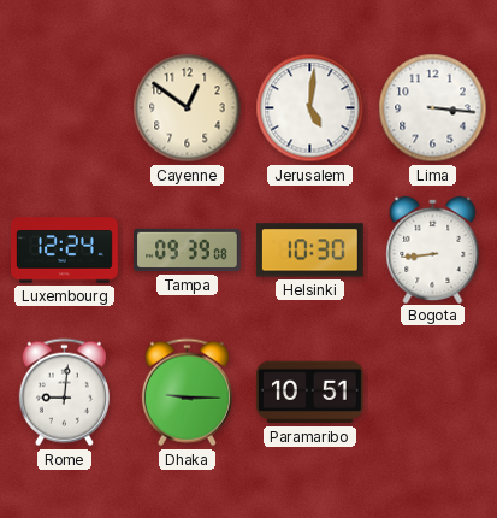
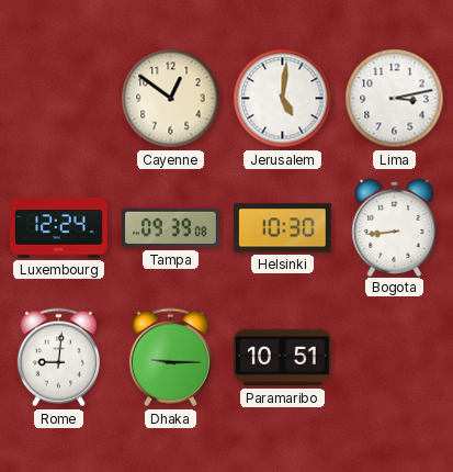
Lima: 3:16 -> 3:13
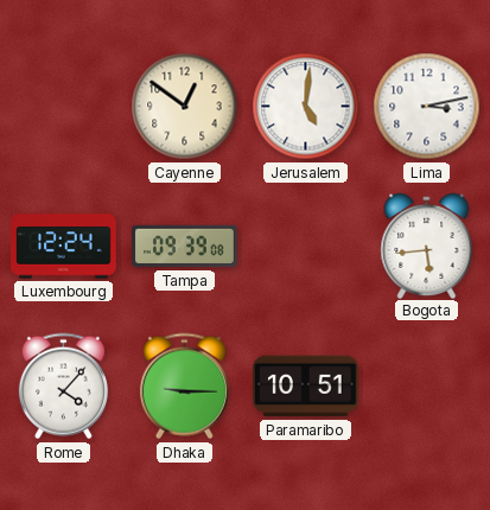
Helsinki: 10:30 -> none
Bogota: 8:44 -> 5:44
Rome: 9:01 -> 4:07
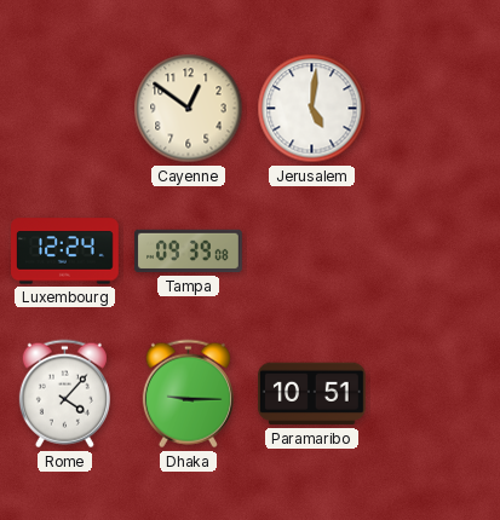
Lima: 3:13 -> none
Bogota: 5:44 -> none
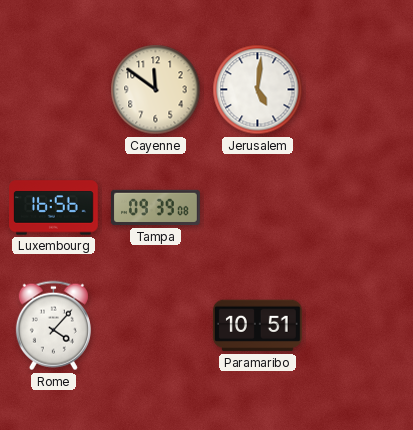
Cayenne: 12:51 -> 11:51
Luxembourg: 12:24 -> 16:56
Dhaka: 9:15 -> none
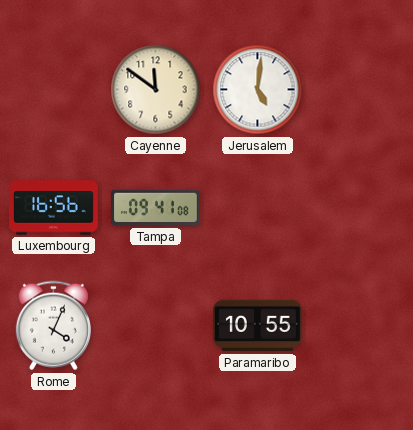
Tampa: 09:39 -> 09:41
Rome: 4:07 -> 4:04
Paramaribo: 10:51 -> 10:55
